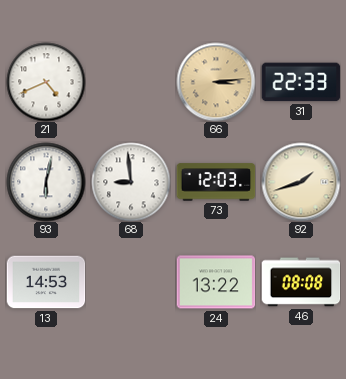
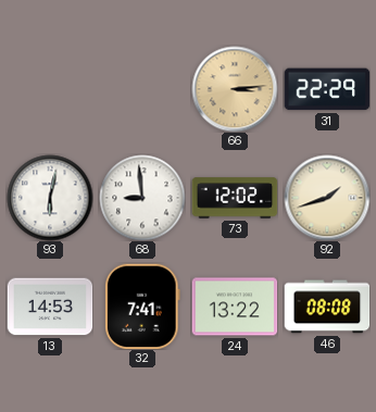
21: 4:41 -> none
31: 22:33 -> 22:29
73: 12:03 -> 12:02
32: none -> 7:41
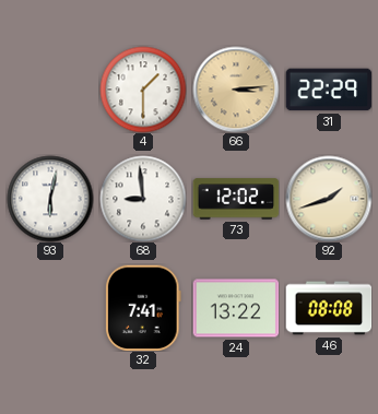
4: none -> 1:30
13: 14:53 -> none
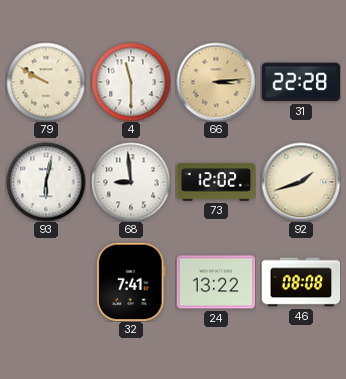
79: none -> 9:50
4: 1:30 -> 11:30
31: 22:29 -> 22:28
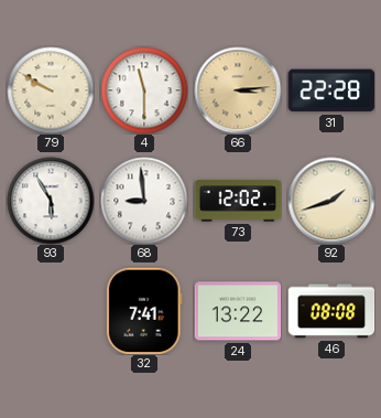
93: 6:02 -> 5:55
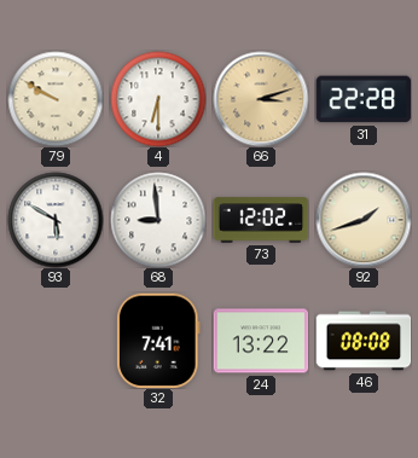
4: 11:30 -> 6:30
66: 3:14 -> 3:12
93: 5:55 -> 5:50
